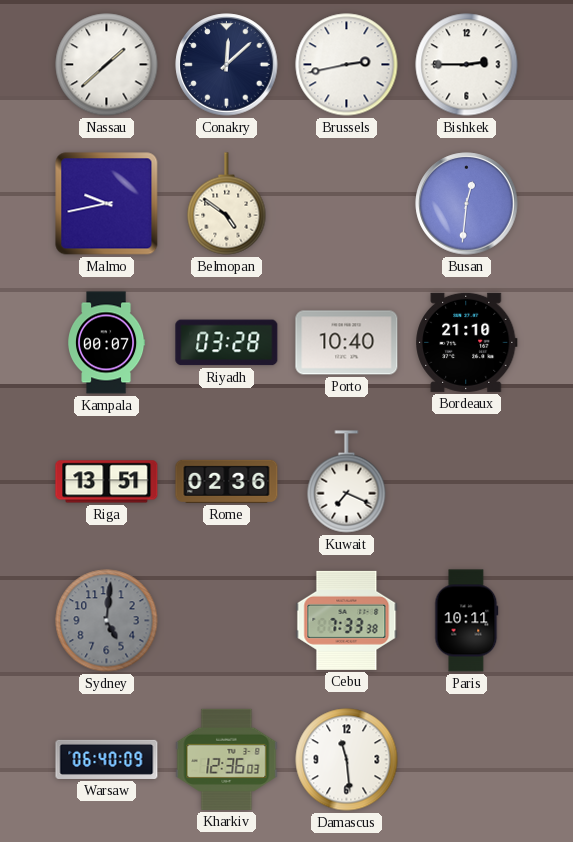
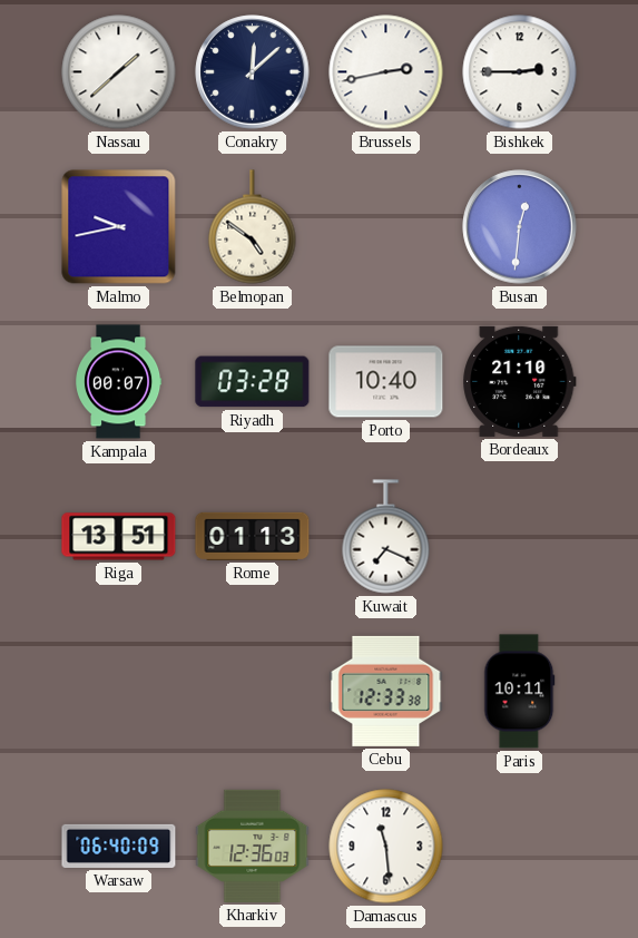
Rome: 02:36 -> 01:13
Sydney: 5:01 -> none
Cebu: 7:33 -> 12:33
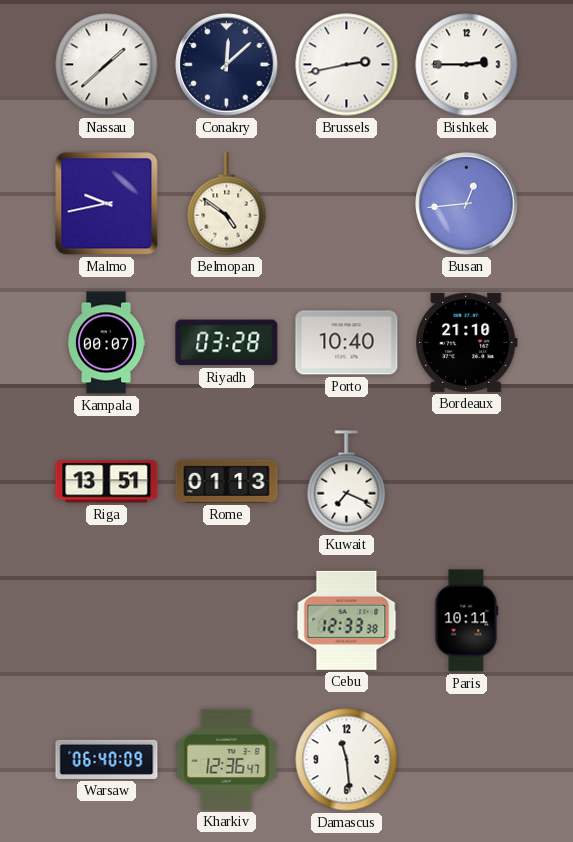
Busan: 12:31 -> 12:44
Kharkiv: 12:36:03 -> 12:36:47
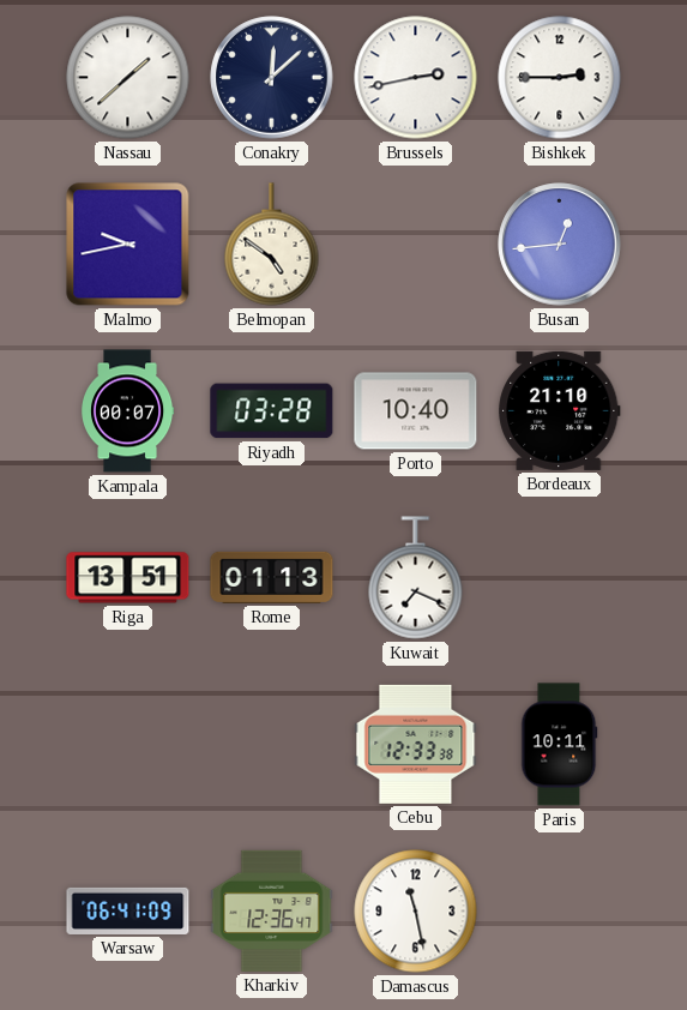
Warsaw: 06:40 -> 06:41
Damascus: 11:29 -> 11:28
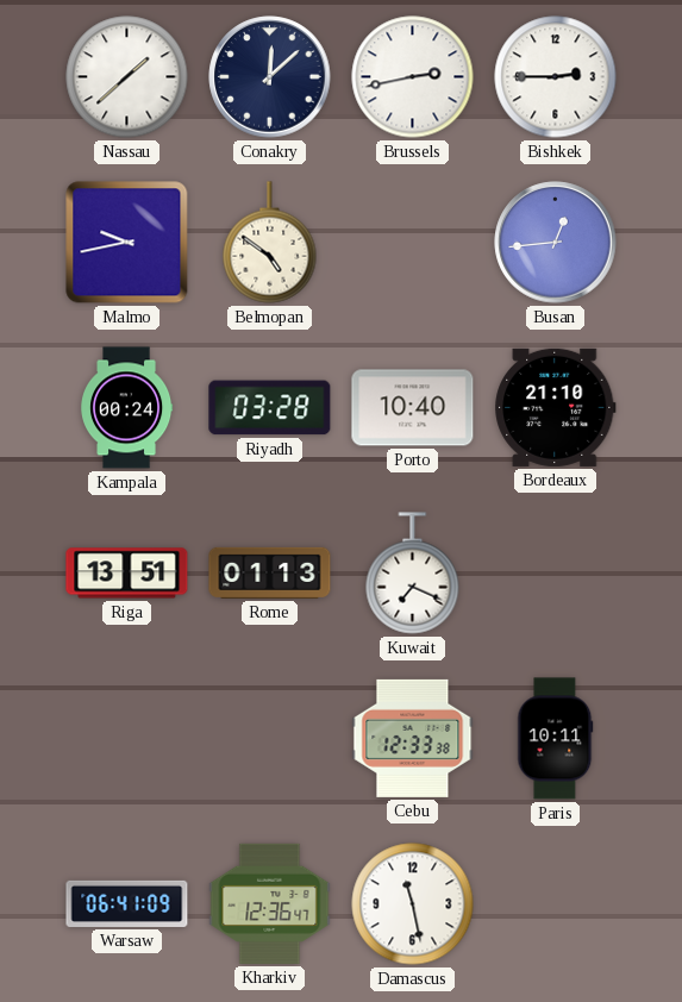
Kampala: 00:07 -> 00:24
